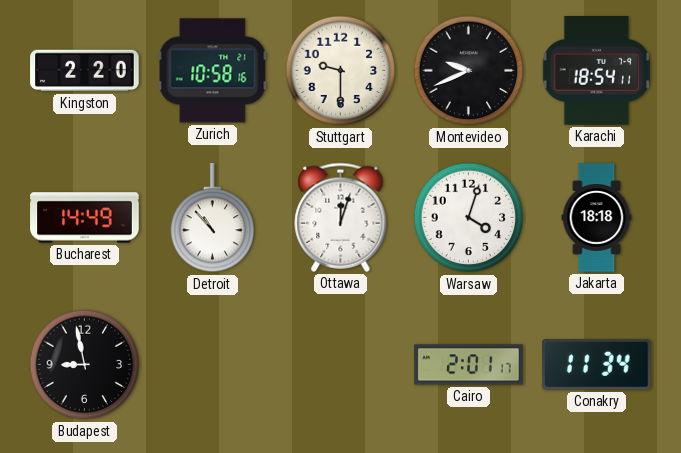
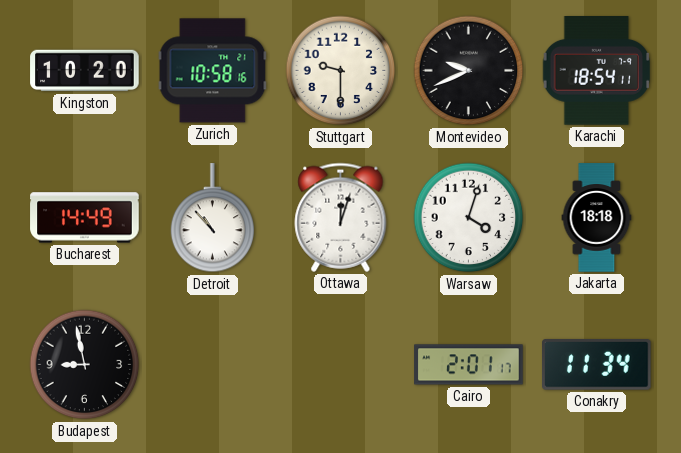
Kingston: 2:20 -> 10:20
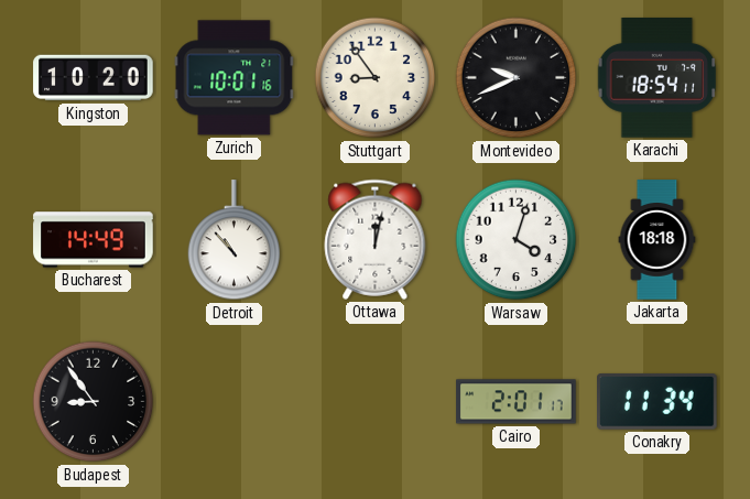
Zurich: 10:58 -> 10:01
Stuttgart: 9:30 -> 8:54
Ottawa: 12:03 -> 12:02
Budapest: 8:58 -> 8:54
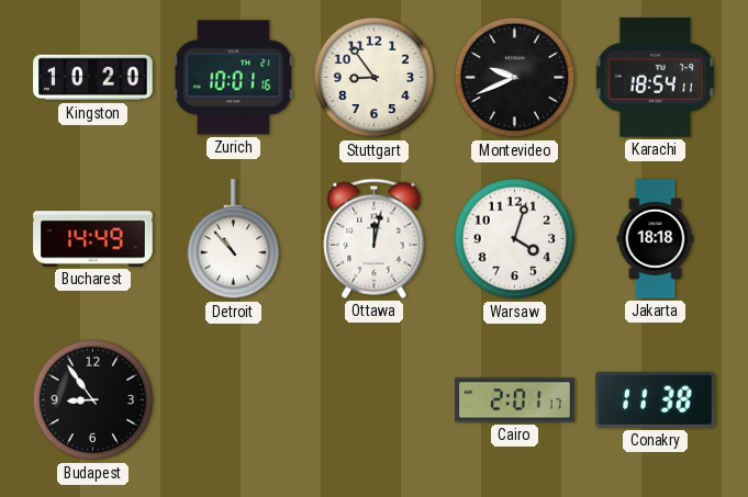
Conakry: 11:34 -> 11:38
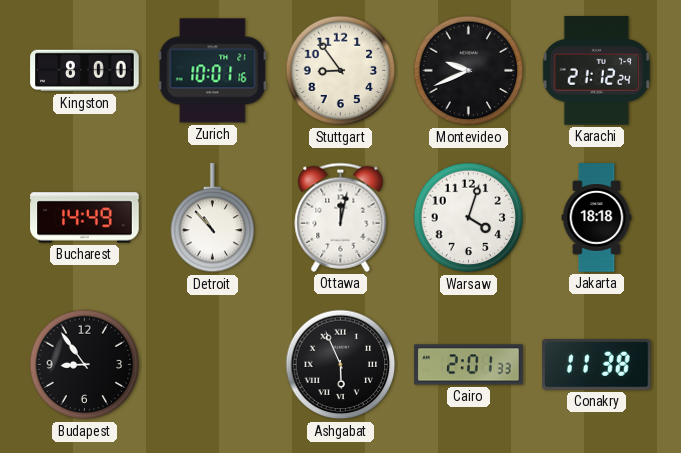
Kingston: 10:20 -> 8:00
Karachi: 18:54 -> 21:12
Ashgabat: none -> 5:56
Cairo: 2:01:17 -> 2:01:33
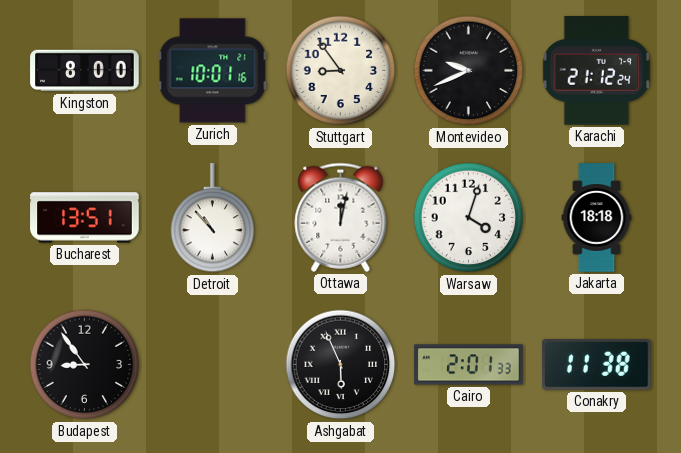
Bucharest: 14:49 -> 13:51
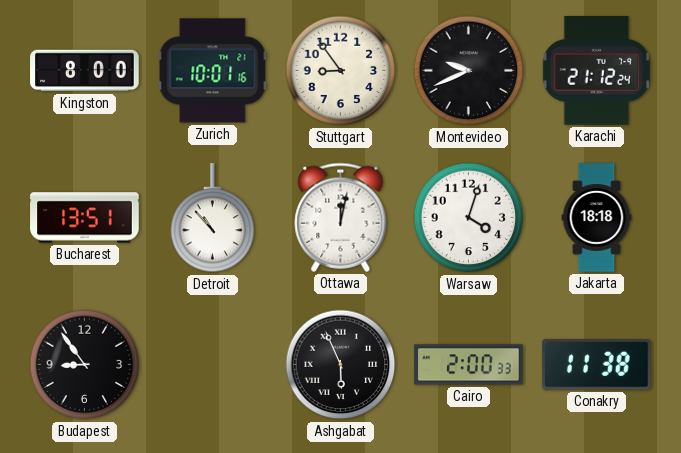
Cairo: 2:01 -> 2:00
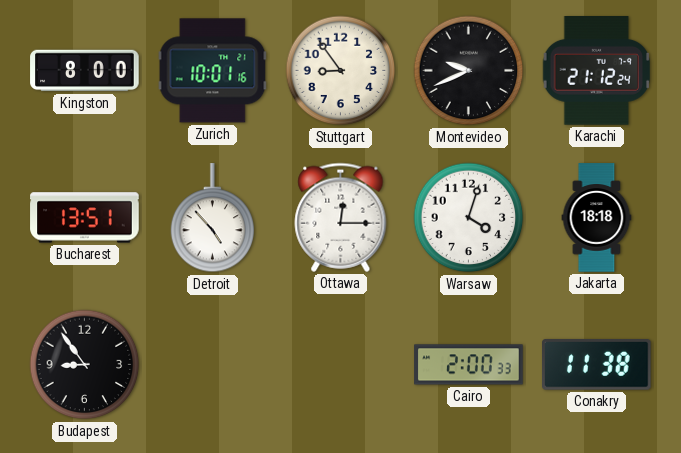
Detroit: 10:53 -> 4:53
Ottawa: 12:02 -> 12:15
Ashgabat: 5:56 -> none
